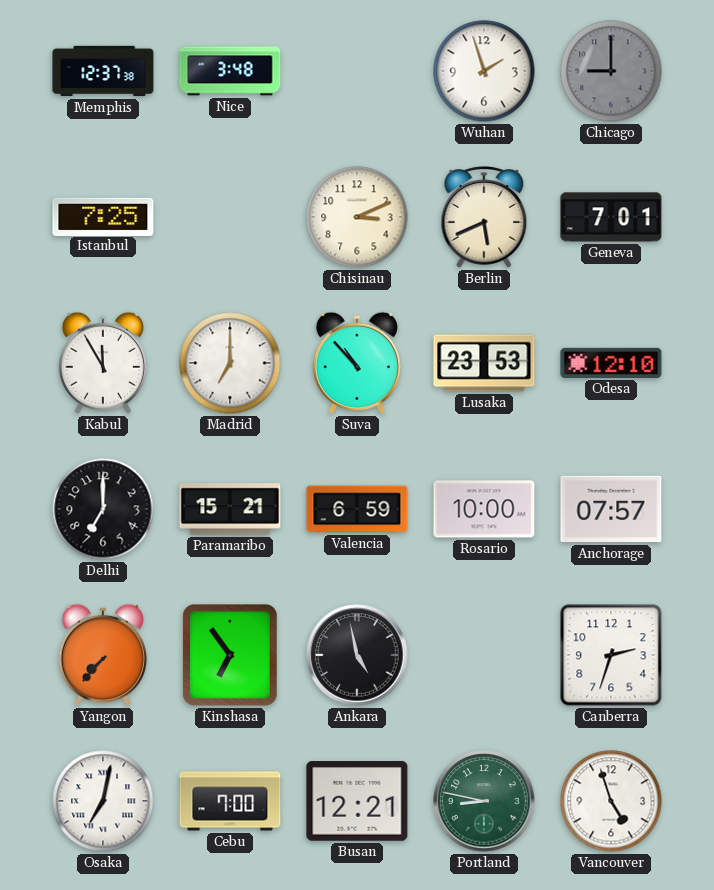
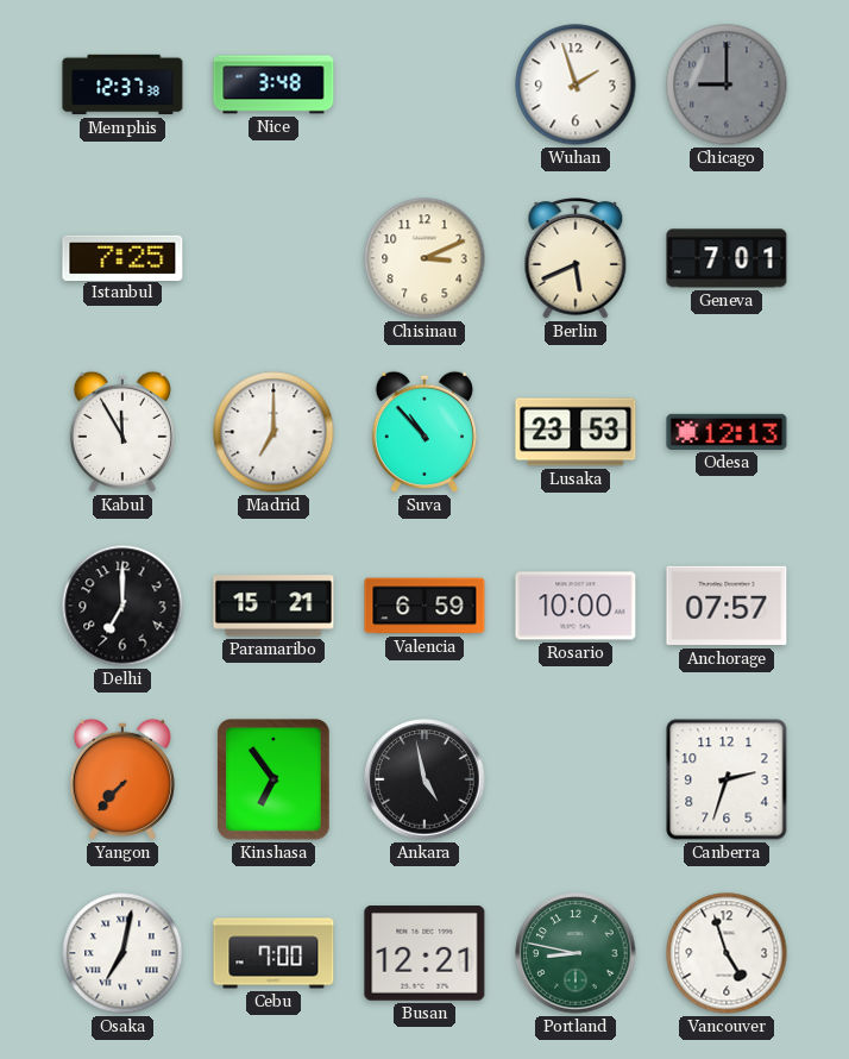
Odesa: 12:10 -> 12:13
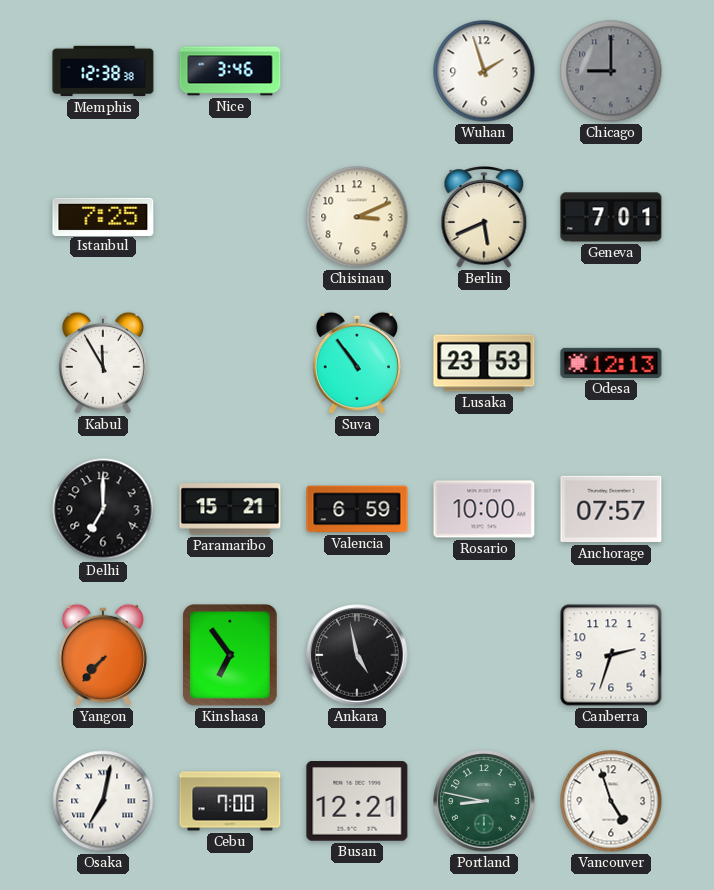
Memphis: 12:37 -> 12:38
Nice: 3:48 -> 3:46
Madrid: 7:00 -> none
Suva: 10:53 -> 10:54
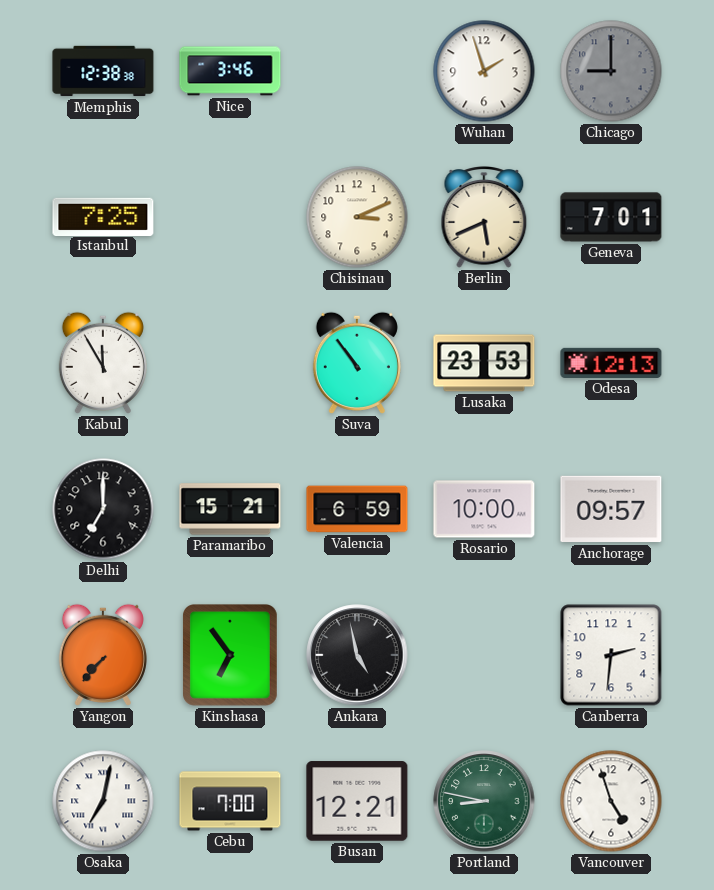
Anchorage: 07:57 -> 09:57
Canberra: 2:33 -> 2:31
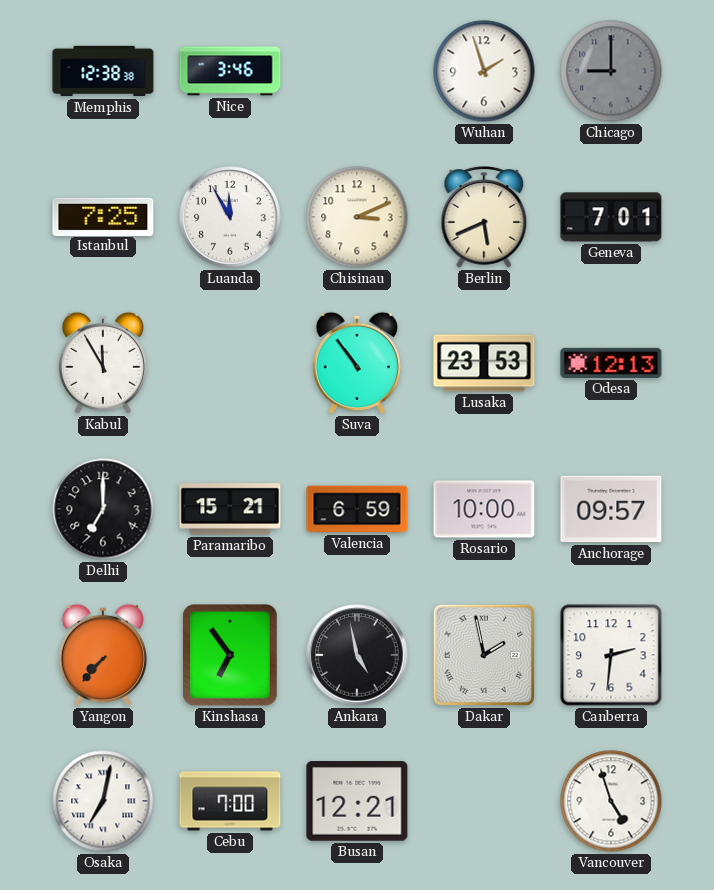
Luanda: none -> 11:55
Dakar: none -> 1:58
Portland: 8:47 -> none
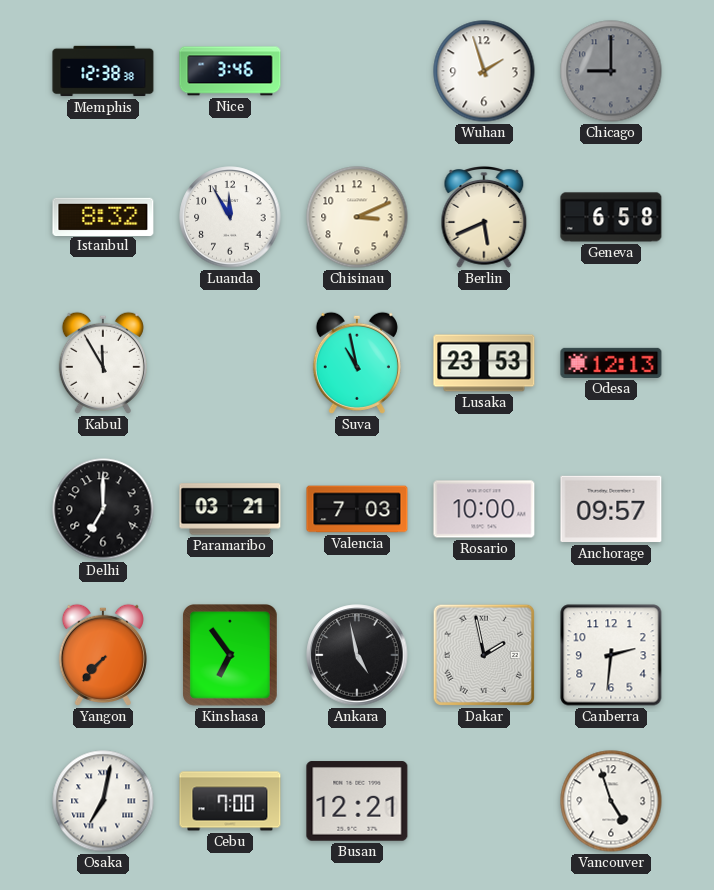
Istanbul: 7:25 -> 8:32
Geneva: 7:01 -> 6:58
Suva: 10:54 -> 10:58
Paramaribo: 15:21 -> 03:21
Valencia: 6:59 -> 7:03
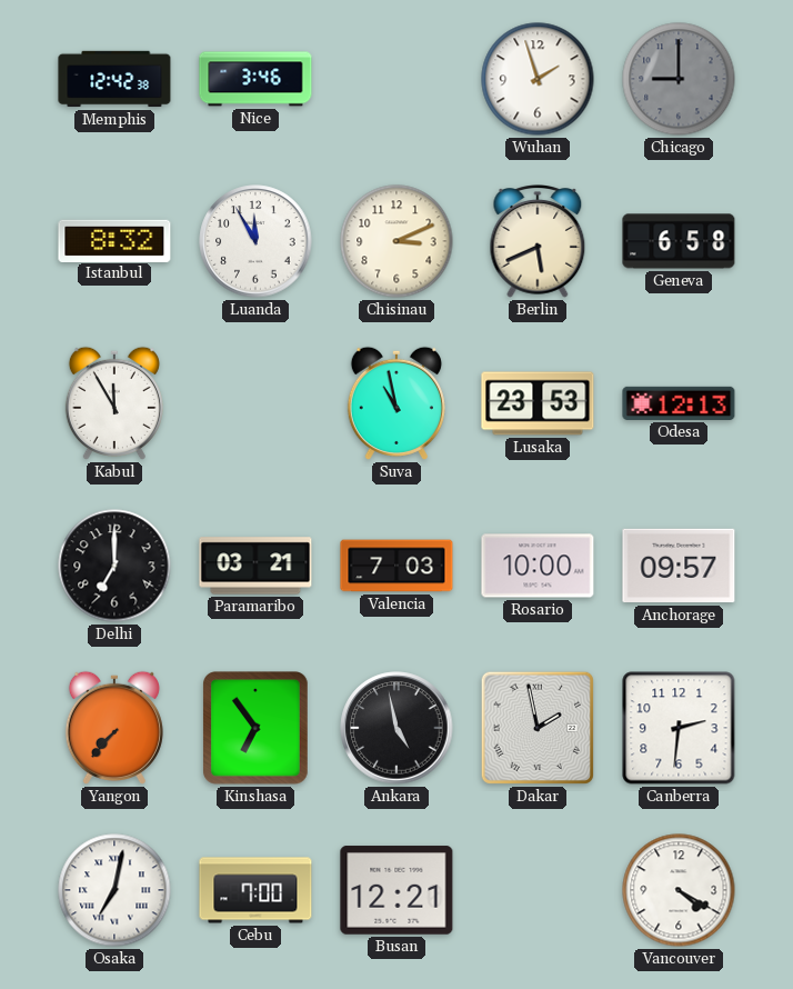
Memphis: 12:38 -> 12:42
Vancouver: 4:57 -> 4:20
